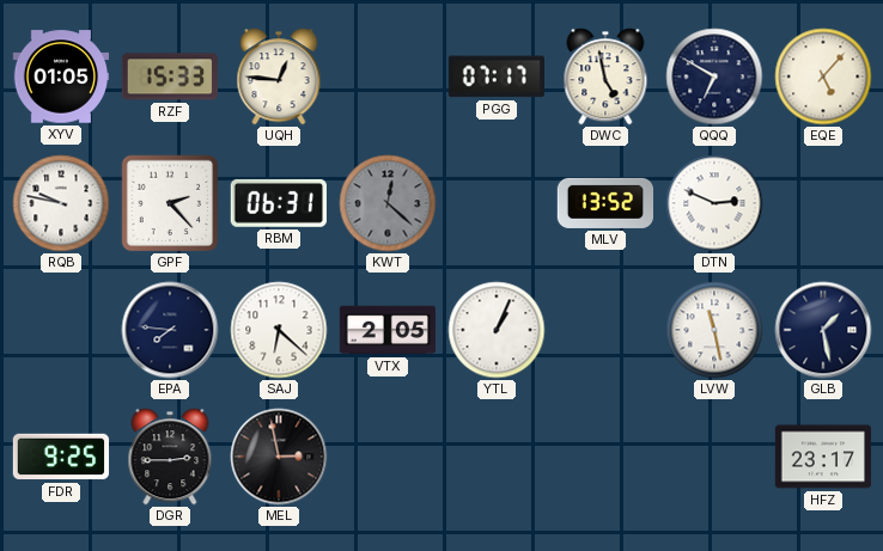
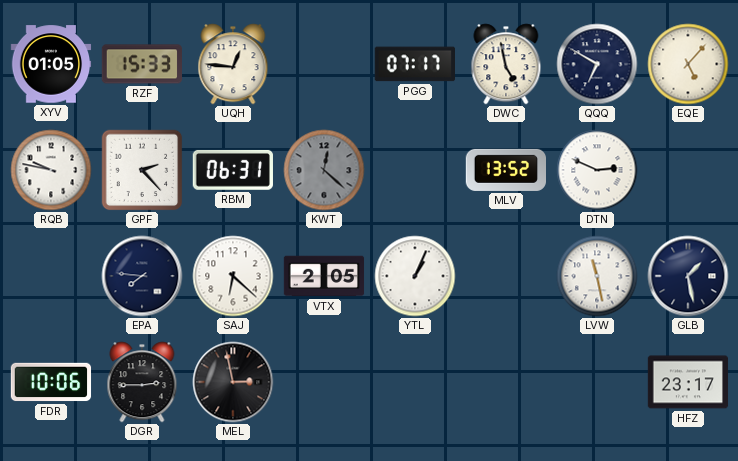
FDR: 9:25 -> 10:06
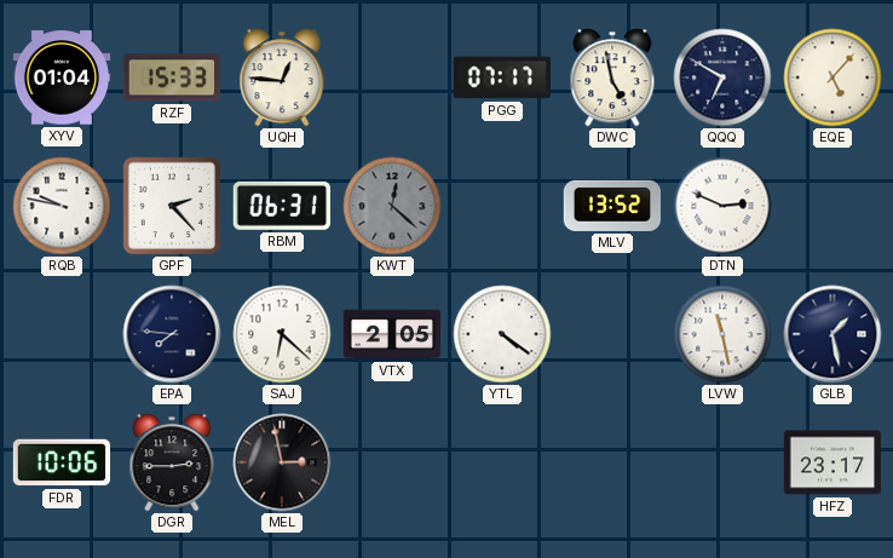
XYV: 01:05 -> 01:04
YTL: 1:04 -> 4:21
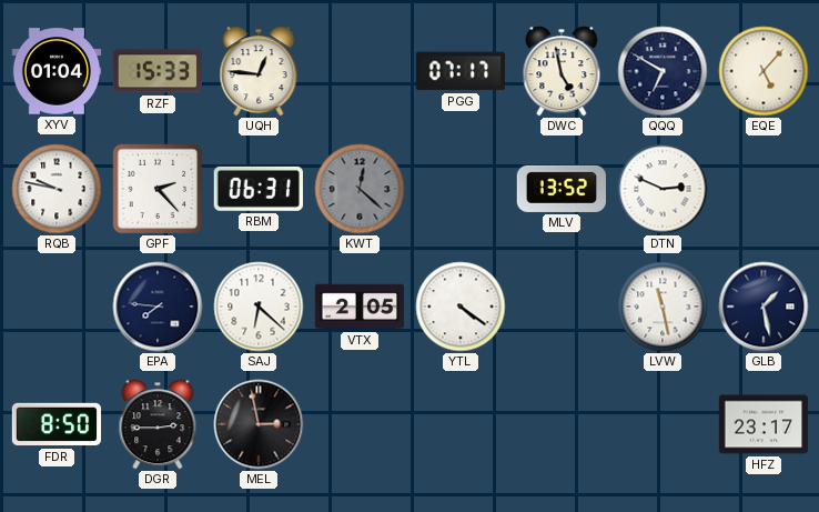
FDR: 10:06 -> 8:50
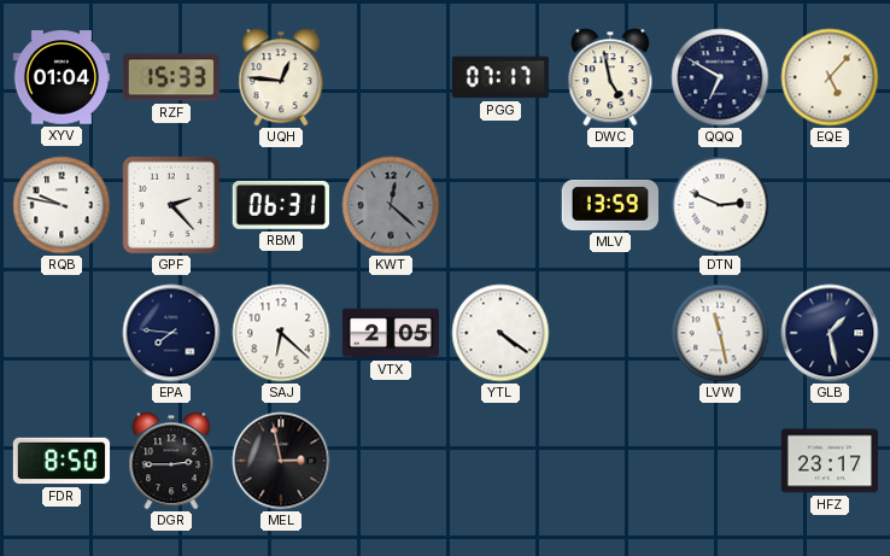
MLV: 13:52 -> 13:59
